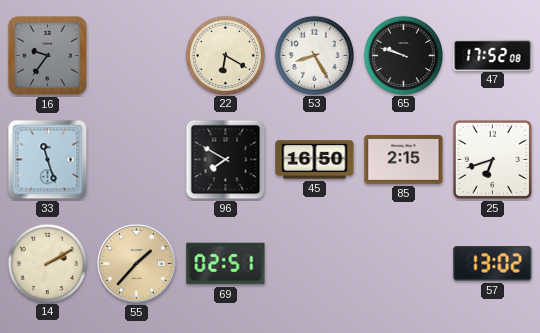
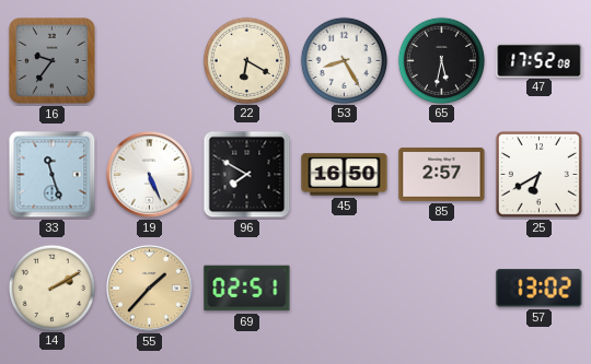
65: 9:48 -> 5:32
19: none -> 5:26
85: 2:15 -> 2:57
25: 6:42 -> 6:40
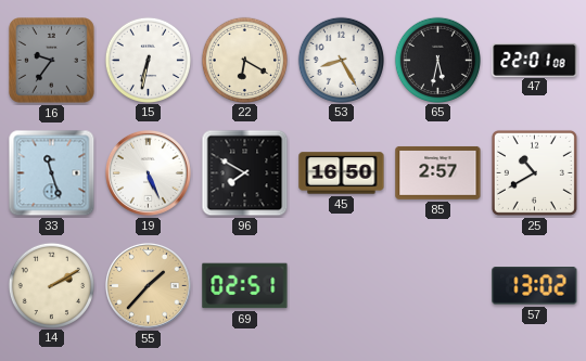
15: none -> 6:32
47: 17:52 -> 22:01
25: 6:40 -> 10:40
